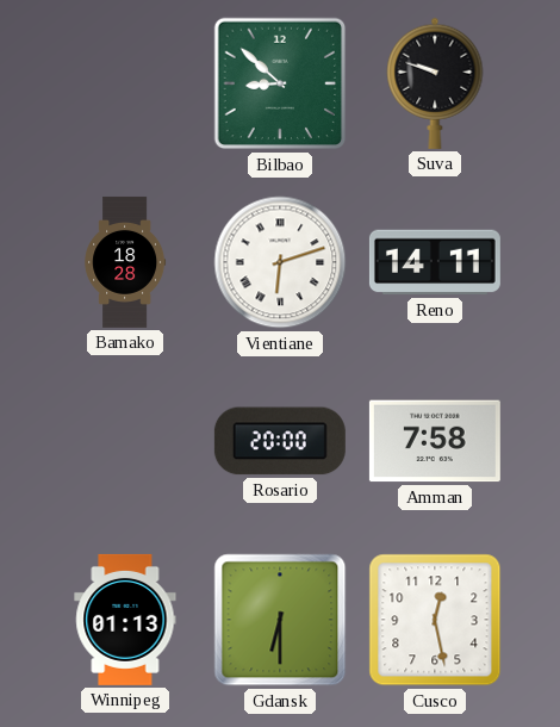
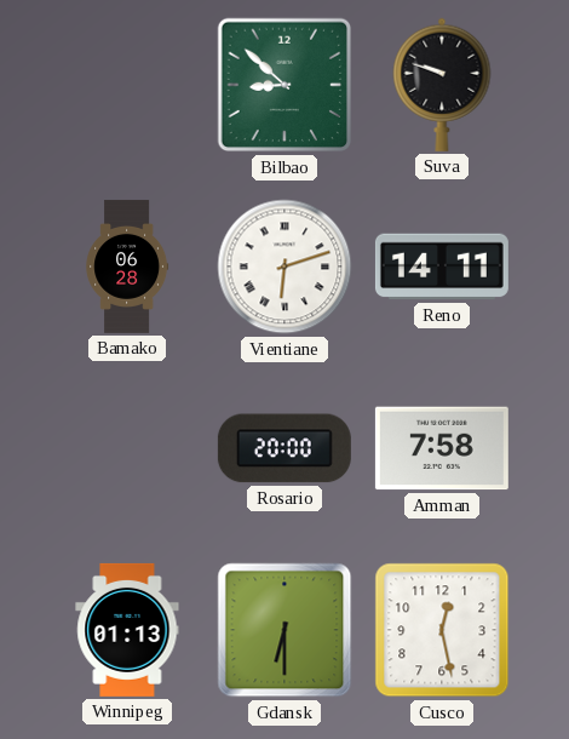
Bamako: 18:28 -> 06:28
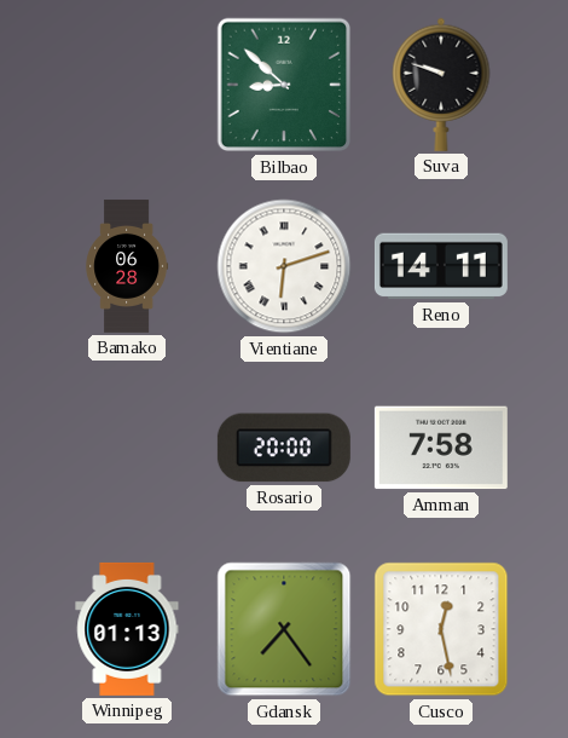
Gdansk: 6:30 -> 7:24
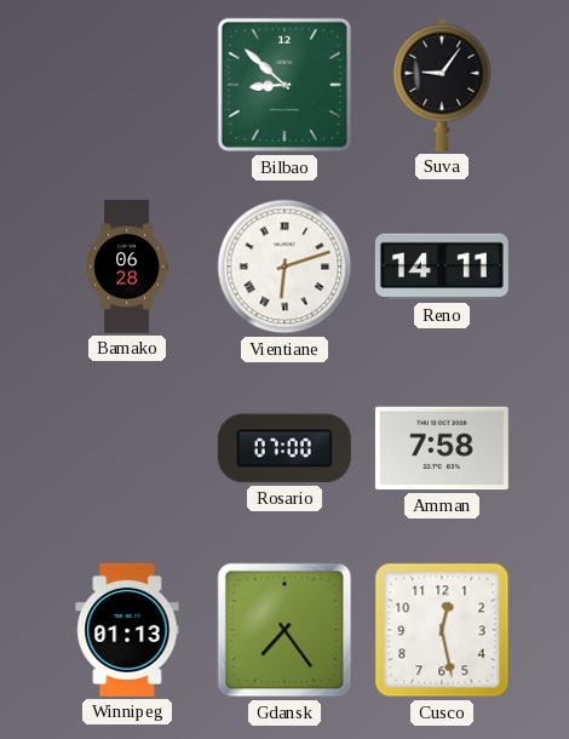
Suva: 9:48 -> 9:06
Rosario: 20:00 -> 07:00
